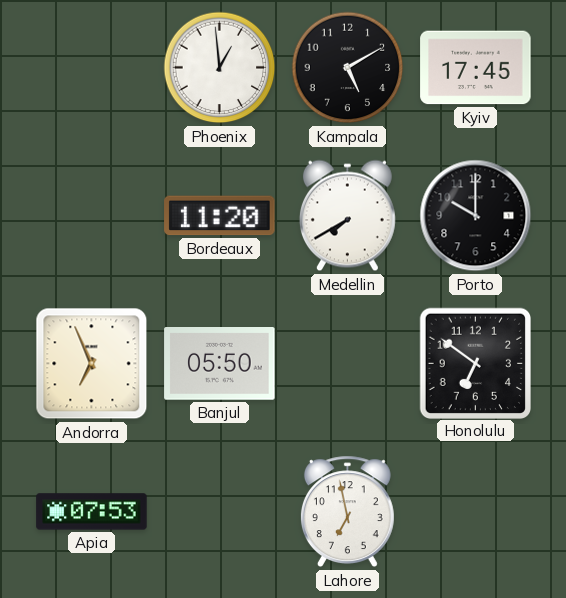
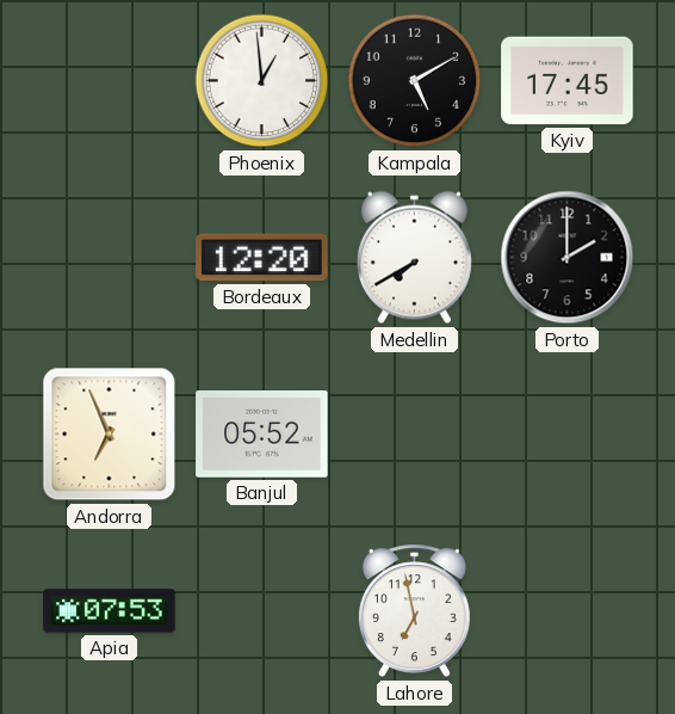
Bordeaux: 11:20 -> 12:20
Porto: 10:00 -> 2:00
Banjul: 05:50 -> 05:52
Honolulu: 6:51 -> none
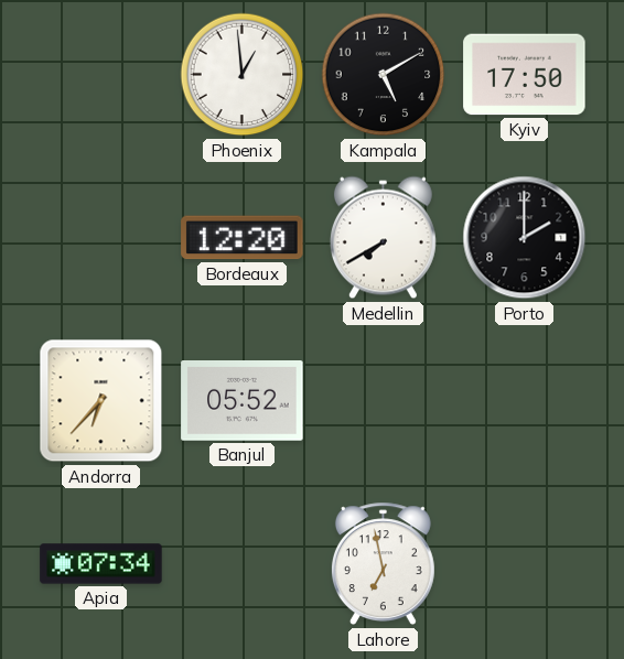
Kyiv: 17:45 -> 17:50
Andorra: 6:56 -> 6:37
Apia: 07:53 -> 07:34
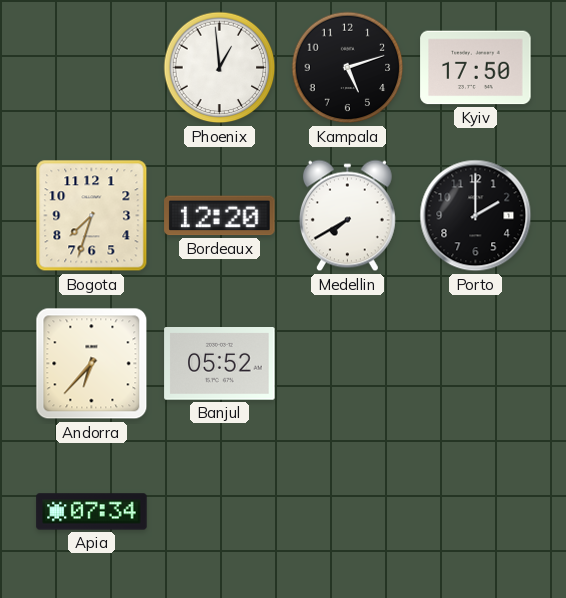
Kampala: 5:10 -> 5:12
Bogota: none -> 7:33
Lahore: 6:58 -> none
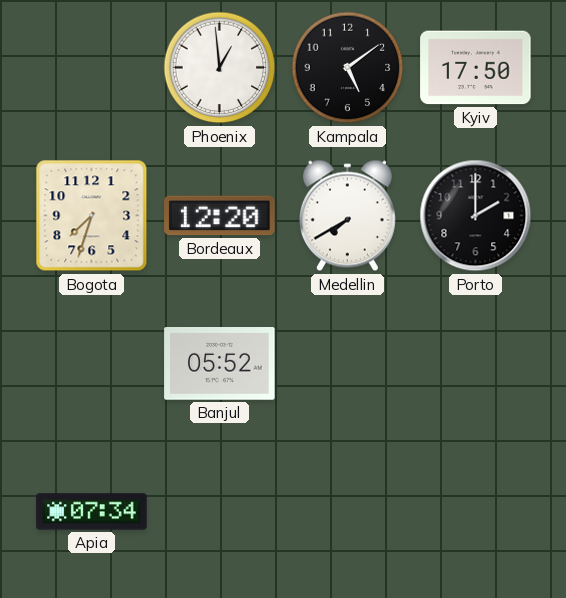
Kampala: 5:12 -> 5:09
Andorra: 6:37 -> none
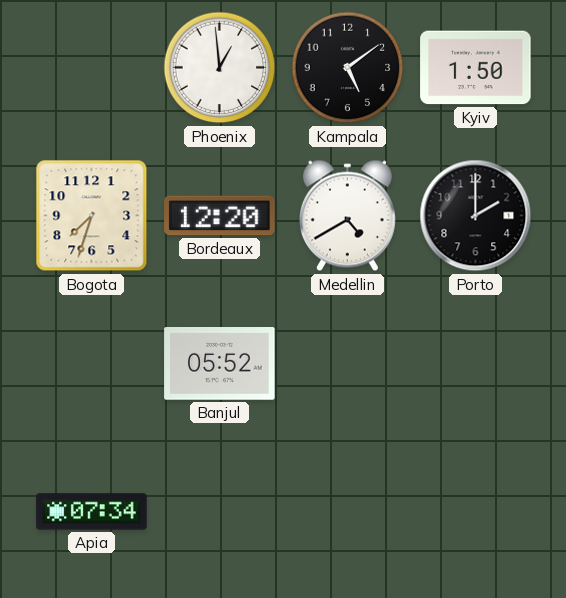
Kyiv: 17:50 -> 1:50
Medellin: 7:40 -> 4:40
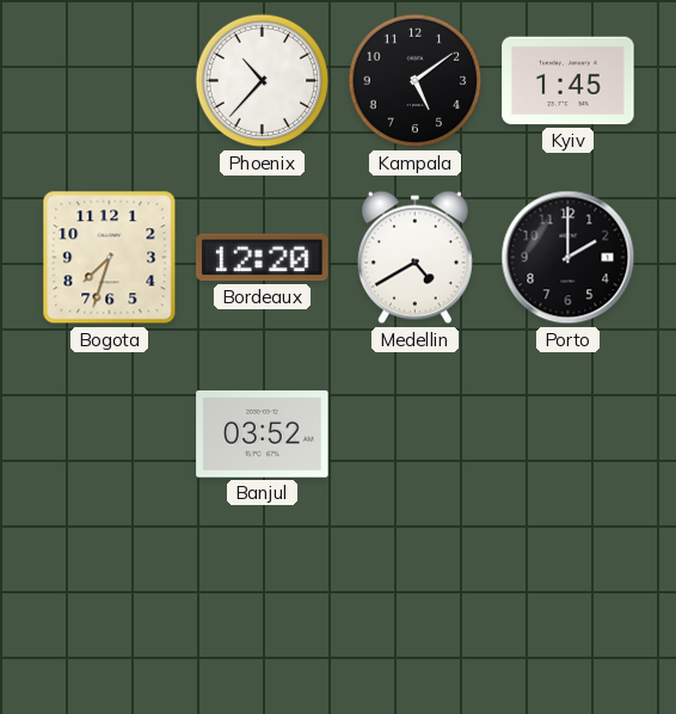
Phoenix: 12:59 -> 10:37
Kyiv: 1:50 -> 1:45
Banjul: 05:52 -> 03:52
Apia: 07:34 -> none
